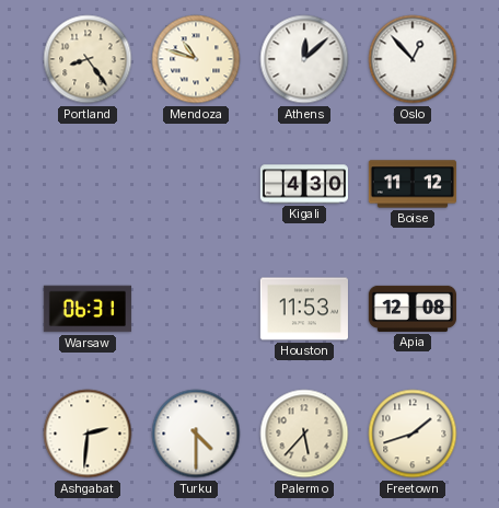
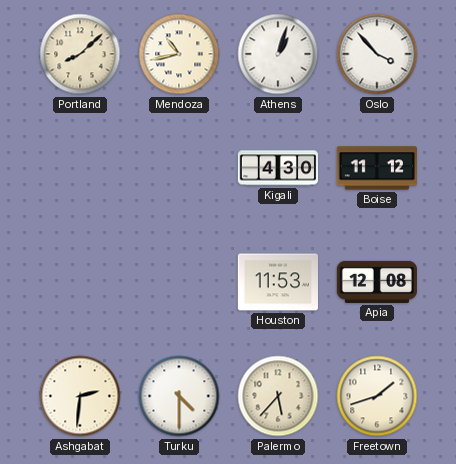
Portland: 8:24 -> 8:08
Mendoza: 10:48 -> 10:43
Athens: 12:08 -> 1:03
Oslo: 12:53 -> 3:53
Warsaw: 06:31 -> none
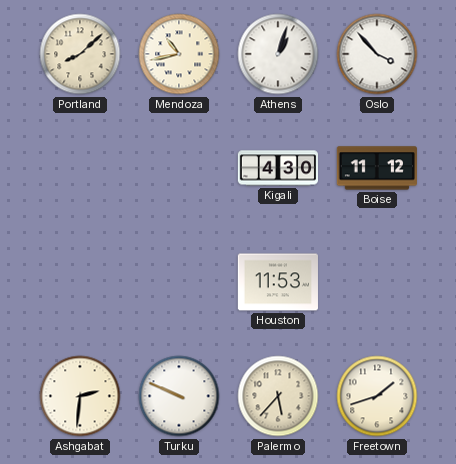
Apia: 12:08 -> none
Turku: 4:30 -> 9:49
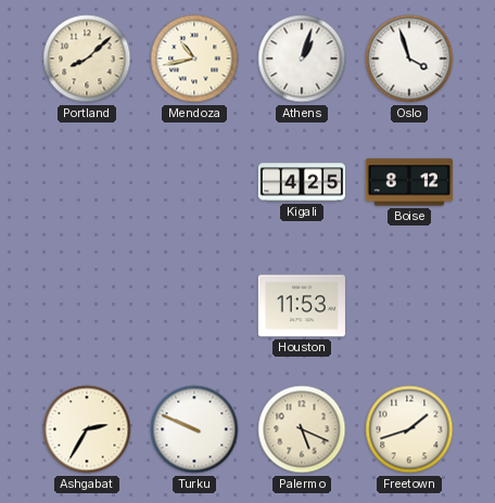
Oslo: 3:53 -> 3:57
Kigali: 4:30 -> 4:25
Boise: 11:12 -> 8:12
Ashgabat: 2:31 -> 2:35
Palermo: 5:37 -> 5:19
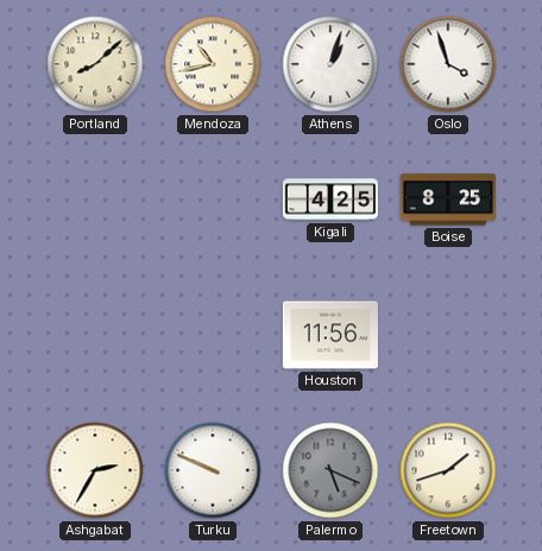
Boise: 8:12 -> 8:25
Houston: 11:53 -> 11:56
Palermo dial: cream -> grey
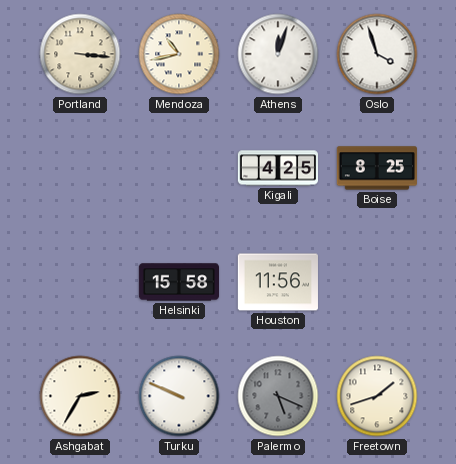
Portland: 8:08 -> 3:16
Athens: 1:03 -> 12:03
Helsinki: none -> 15:58
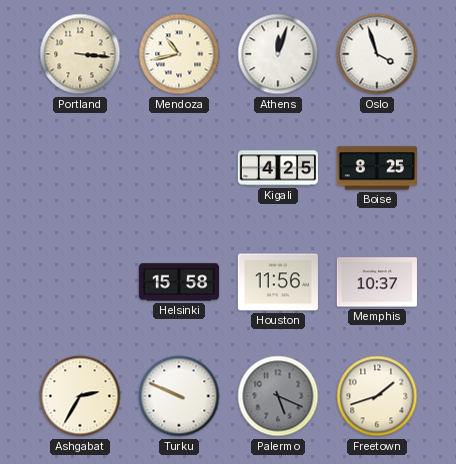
Memphis: none -> 10:37
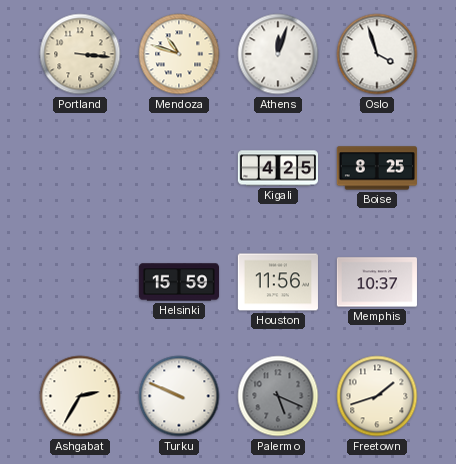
Mendoza: 10:43 -> 10:48
Helsinki: 15:58 -> 15:59
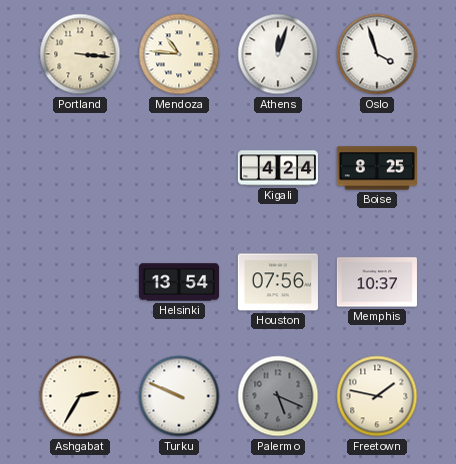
Mendoza: 10:48 -> 10:46
Kigali: 4:25 -> 4:24
Helsinki: 15:59 -> 13:54
Houston: 11:56 -> 07:56
Freetown: 1:42 -> 1:47
